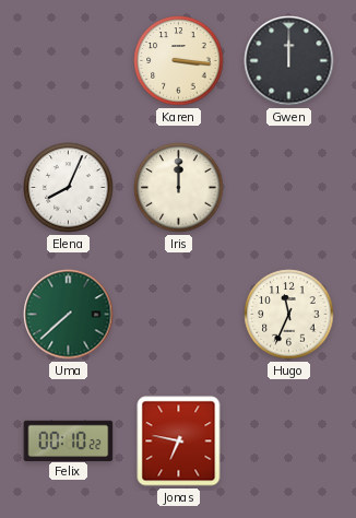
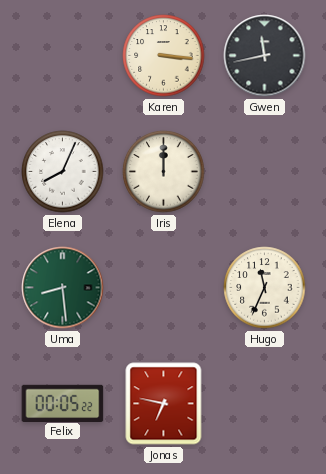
Gwen: 12:00 -> 11:43
Uma: 7:38 -> 8:29
Felix: 00:10 -> 00:05
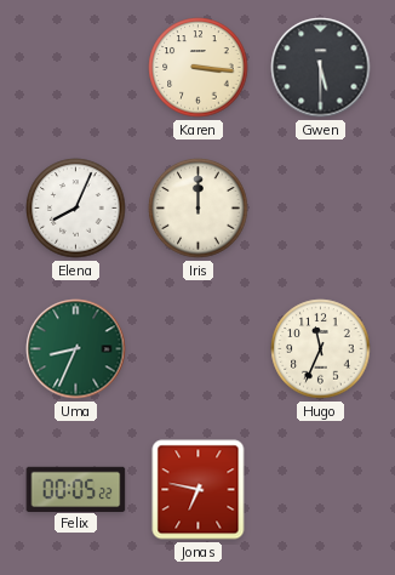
Gwen: 11:43 -> 5:30
Uma: 8:29 -> 8:34
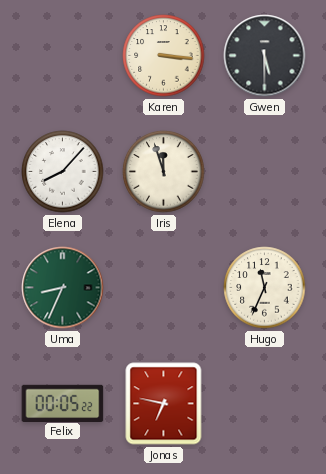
Elena: 8:04 -> 8:07
Iris: 12:00 -> 11:57
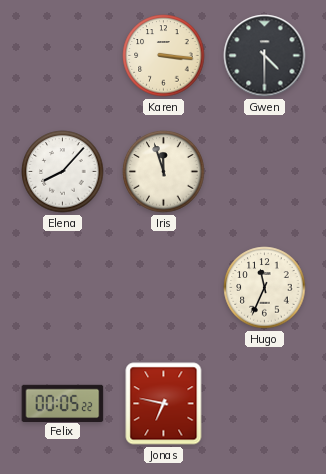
Gwen: 5:30 -> 4:30
Uma: 8:34 -> none
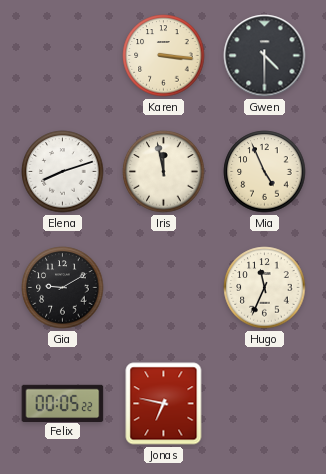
Elena: 8:07 -> 8:12
Iris: 11:57 -> 11:58
Mia: none -> 4:56
Gia: none -> 9:10
